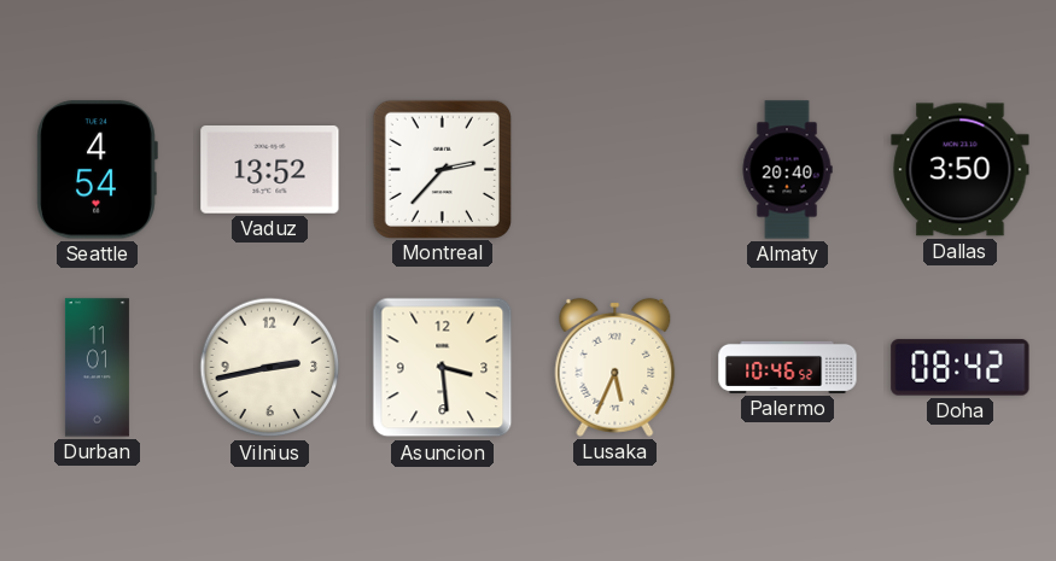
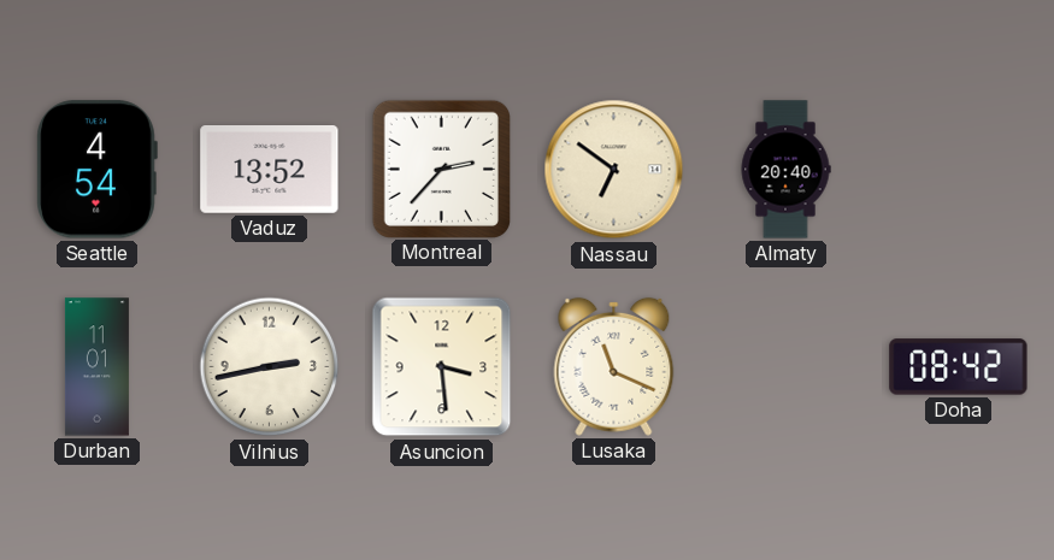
Nassau: none -> 6:51
Dallas: 3:50 -> none
Lusaka: 5:34 -> 11:19
Palermo: 10:46 -> none
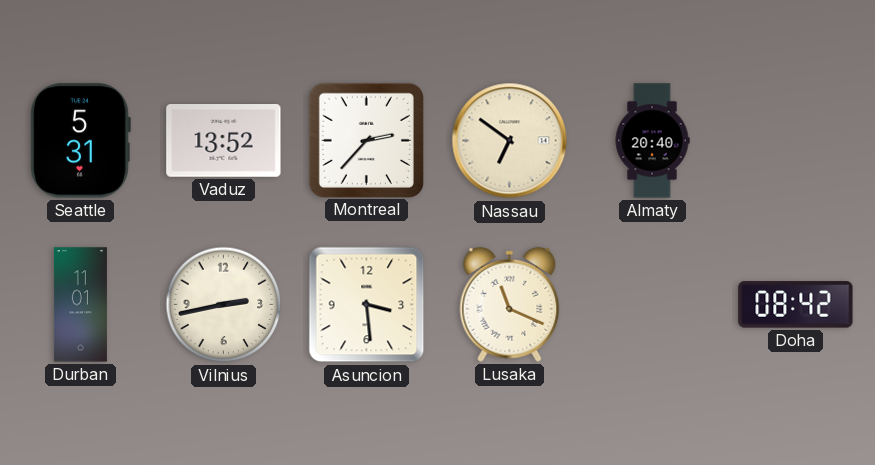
Seattle: 4:54 -> 5:31
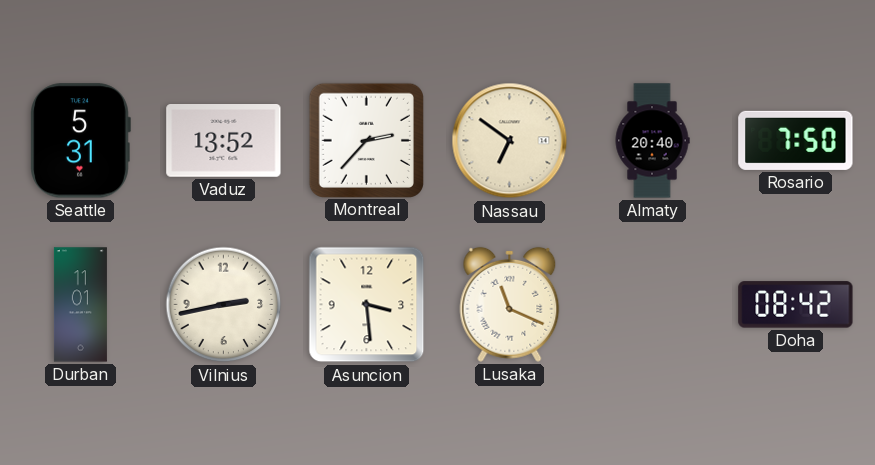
Rosario: none -> 7:50
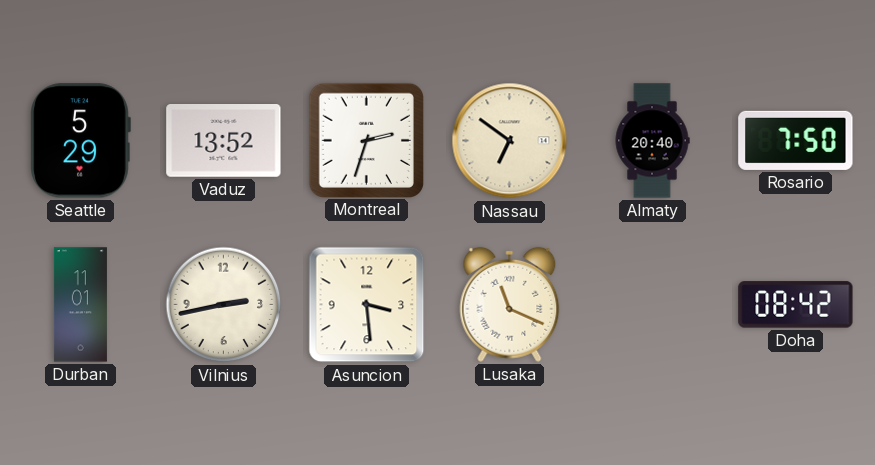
Seattle: 5:31 -> 5:29
Montreal: 2:37 -> 2:33
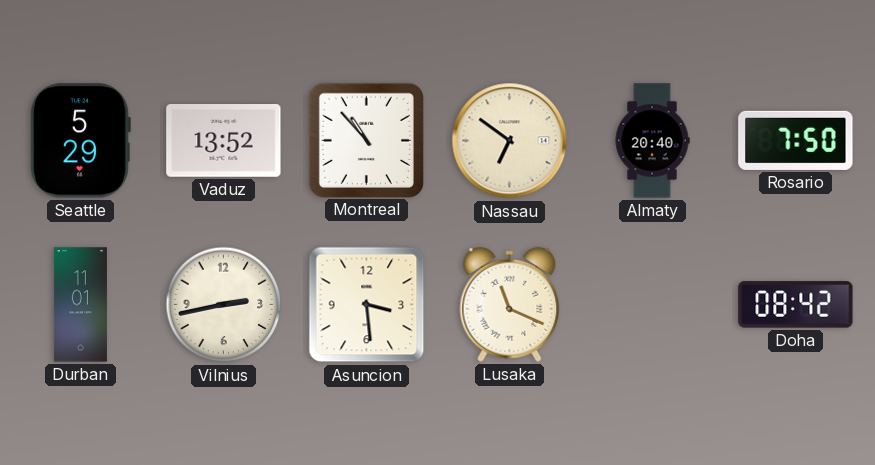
Montreal: 2:33 -> 10:53
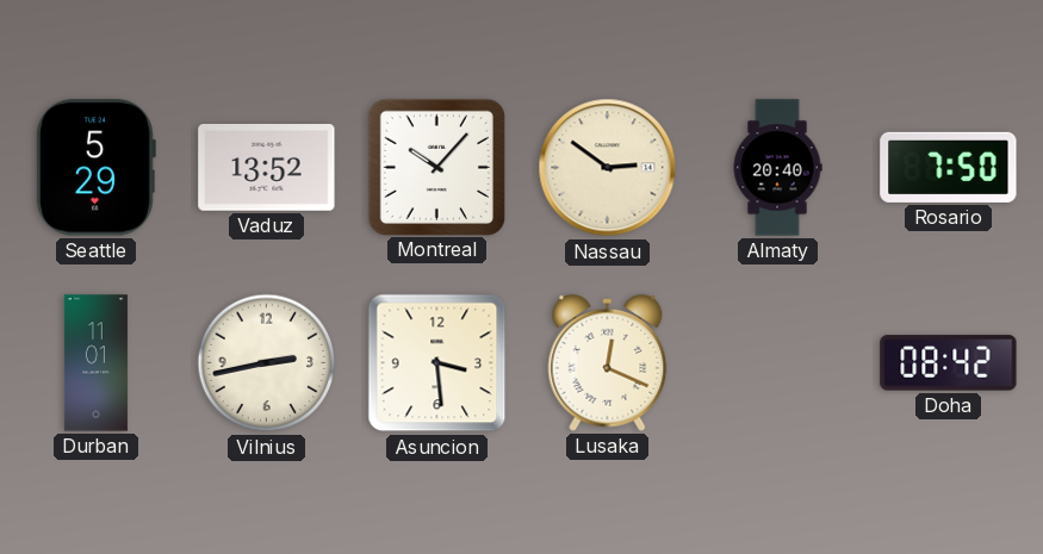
Montreal: 10:53 -> 10:07
Nassau: 6:51 -> 2:51
Lusaka: 11:19 -> 12:19
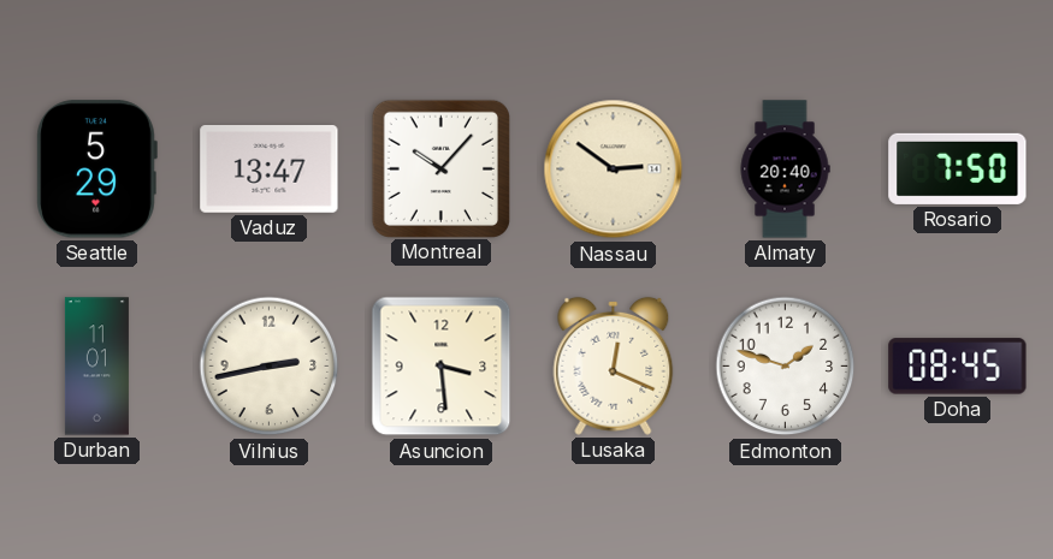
Vaduz: 13:52 -> 13:47
Edmonton: none -> 1:48
Doha: 08:42 -> 08:45
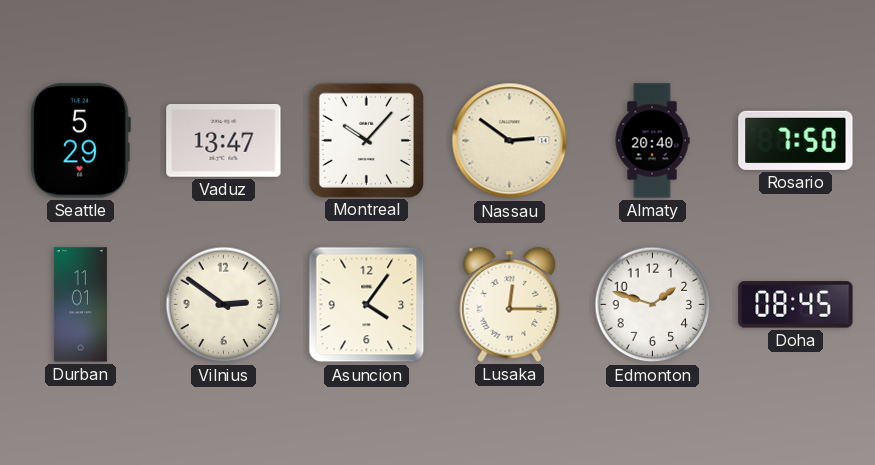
Vilnius: 2:43 -> 2:51
Asuncion: 3:29 -> 4:06
Lusaka: 12:19 -> 12:15
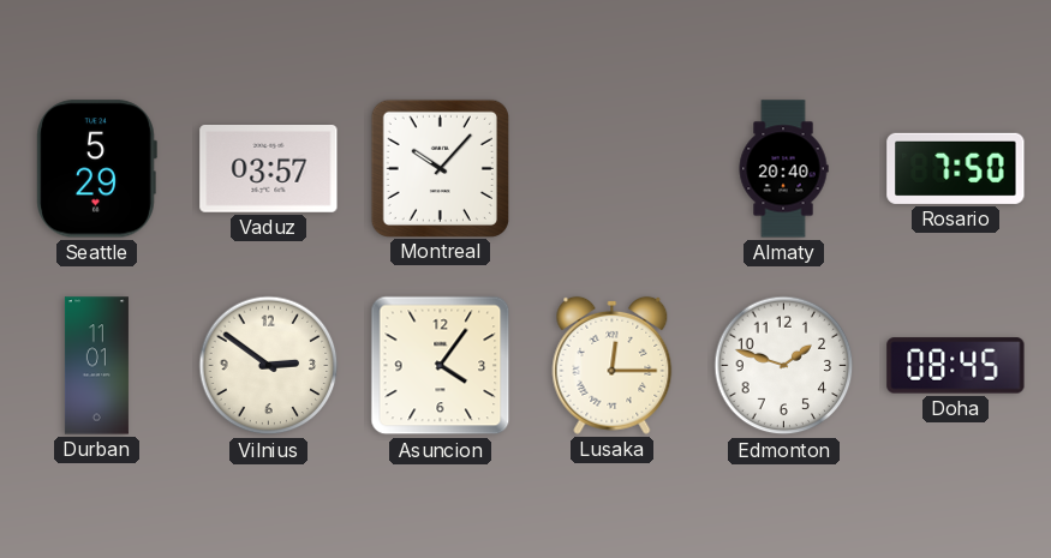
Vaduz: 13:47 -> 03:57
Nassau: 2:51 -> none
